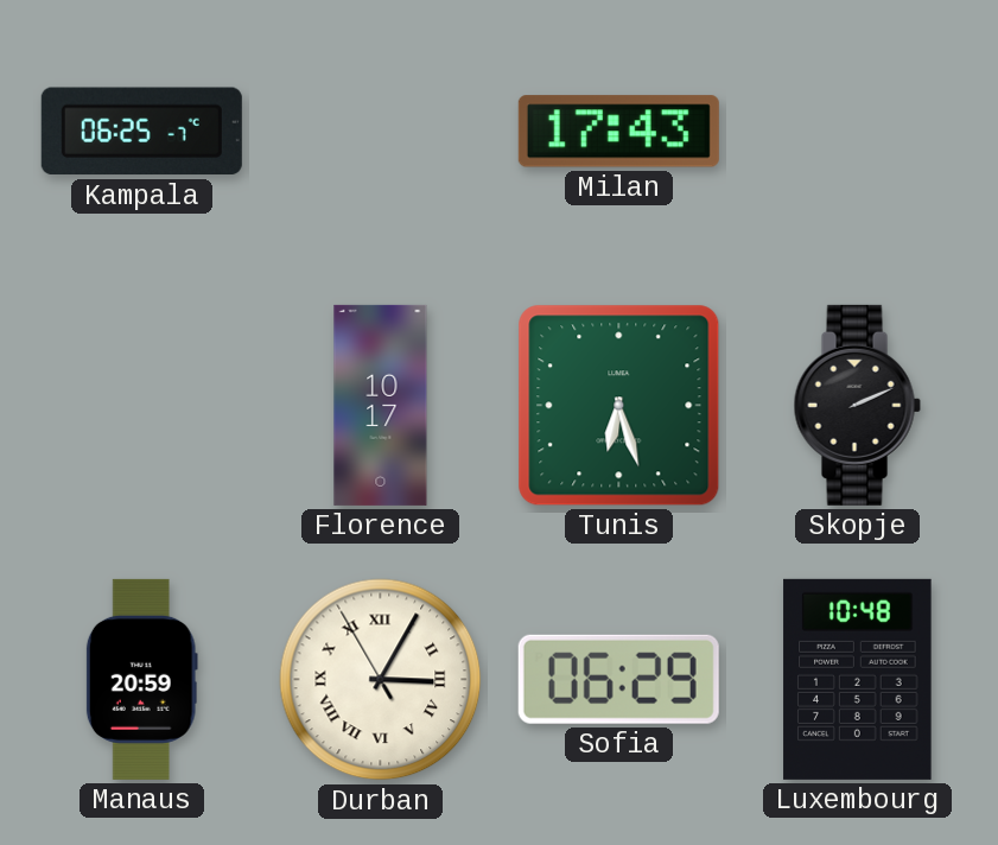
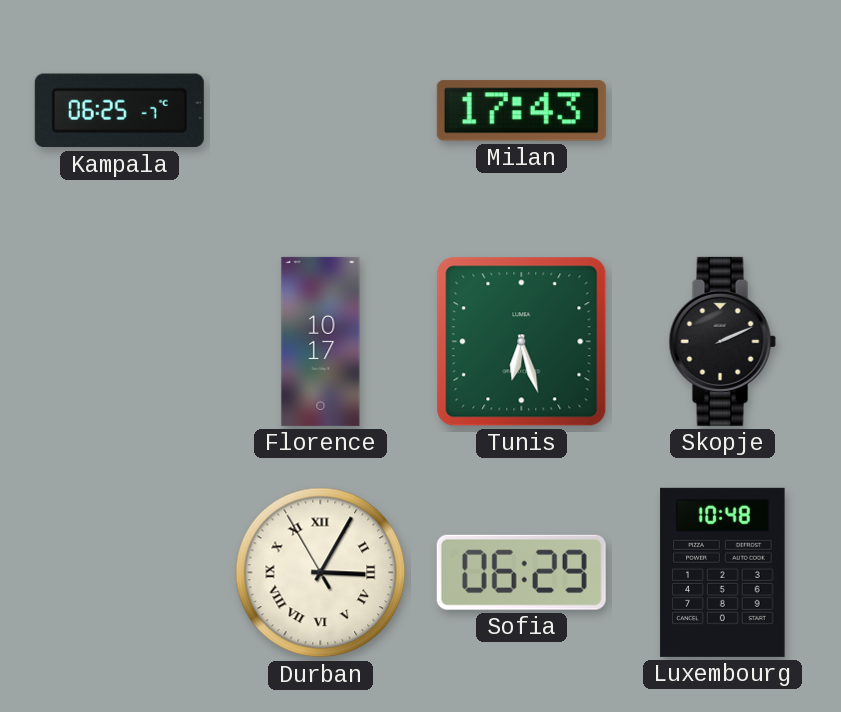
Manaus: 20:59 -> none
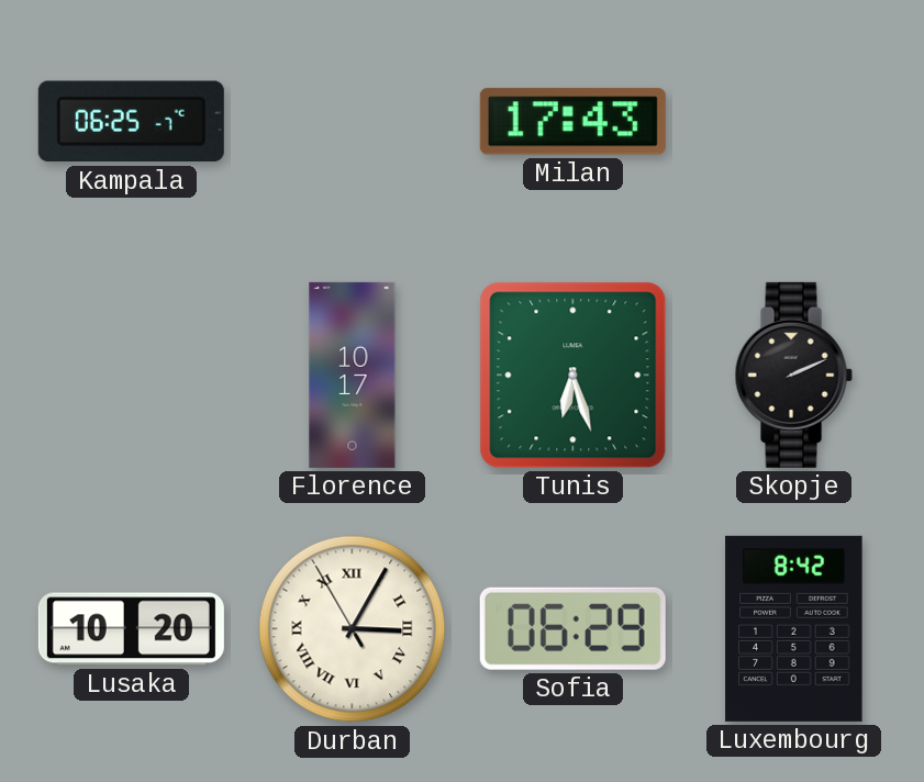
Lusaka: none -> 10:20
Luxembourg: 10:48 -> 8:42
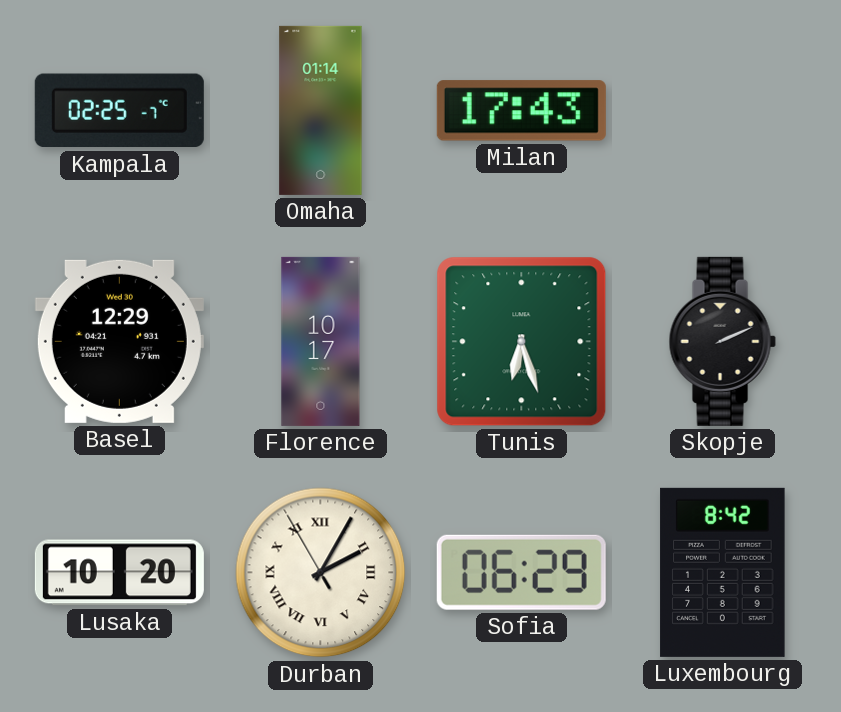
Kampala: 06:25 -> 02:25
Omaha: none -> 01:14
Basel: none -> 12:29
Durban: 3:04 -> 2:04
